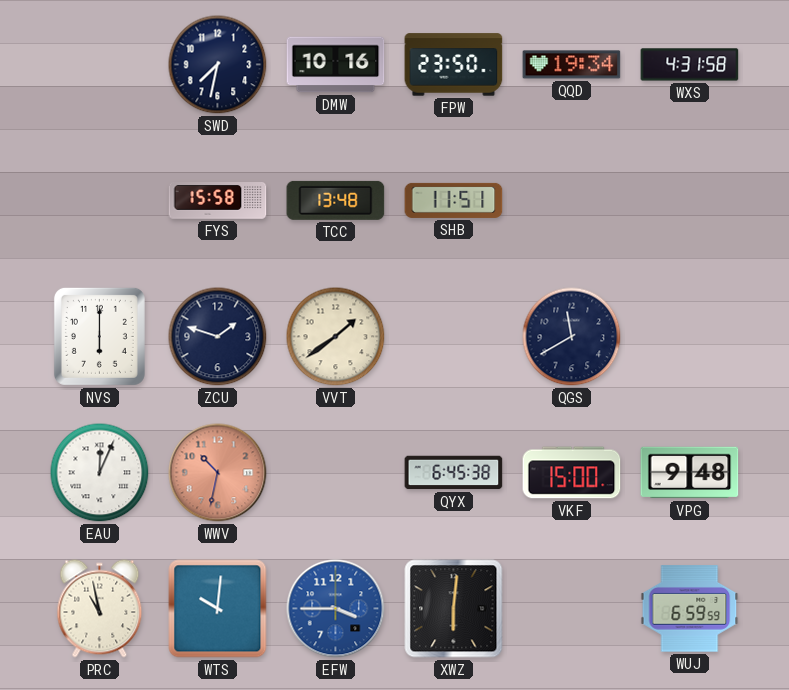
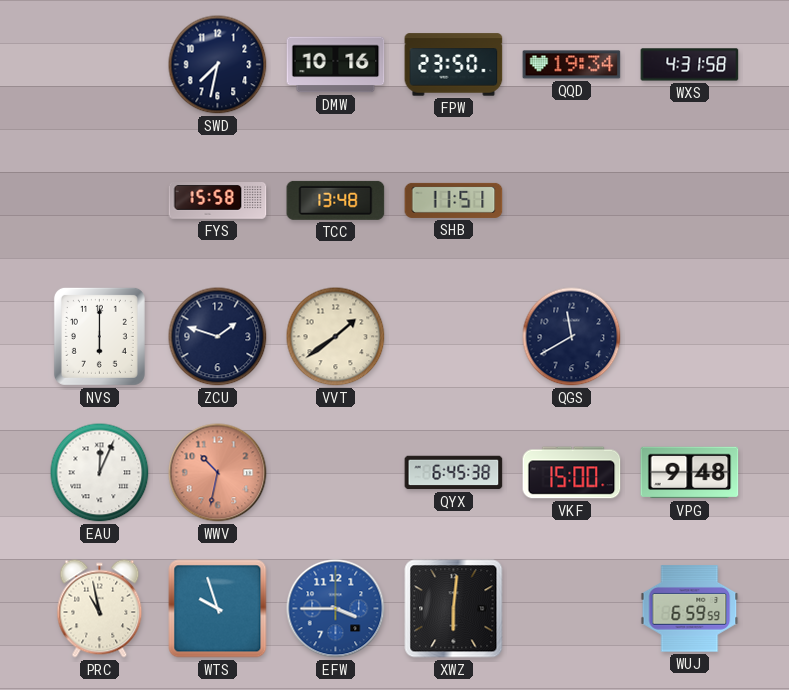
WTS: 10:01 -> 9:57
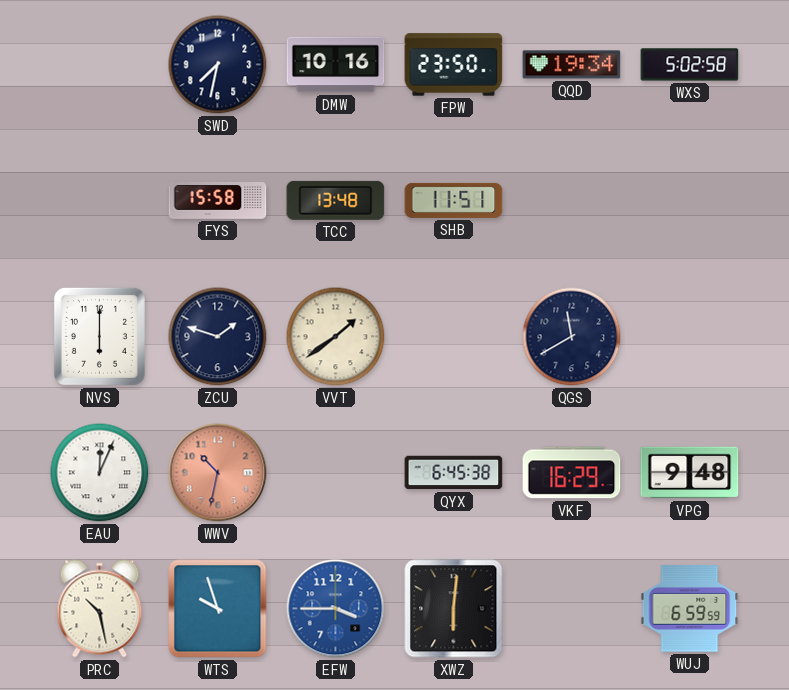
WXS: 4:31 -> 5:02
VKF: 15:00 -> 16:29
PRC: 10:58 -> 10:28
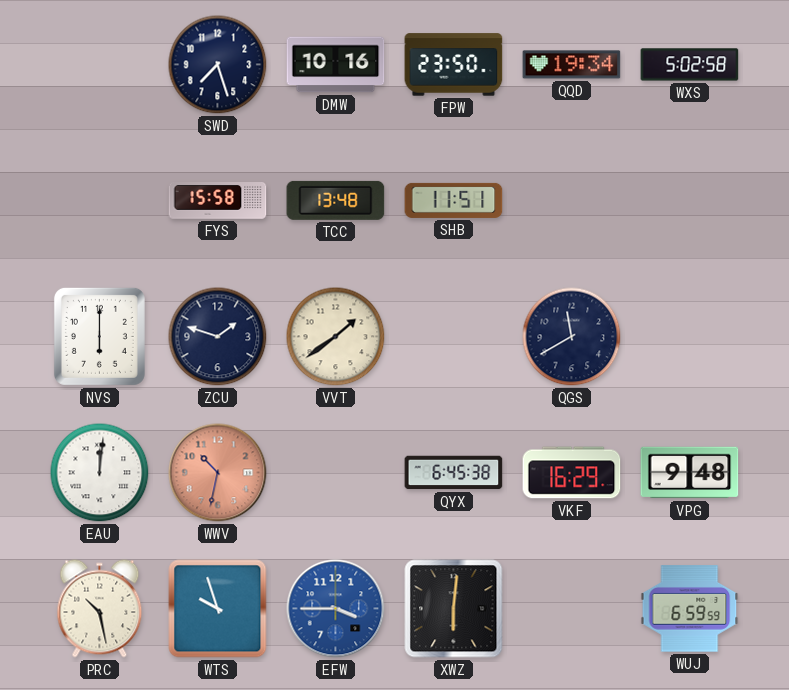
SWD: 7:32 -> 7:27
EAU: 12:04 -> 12:01
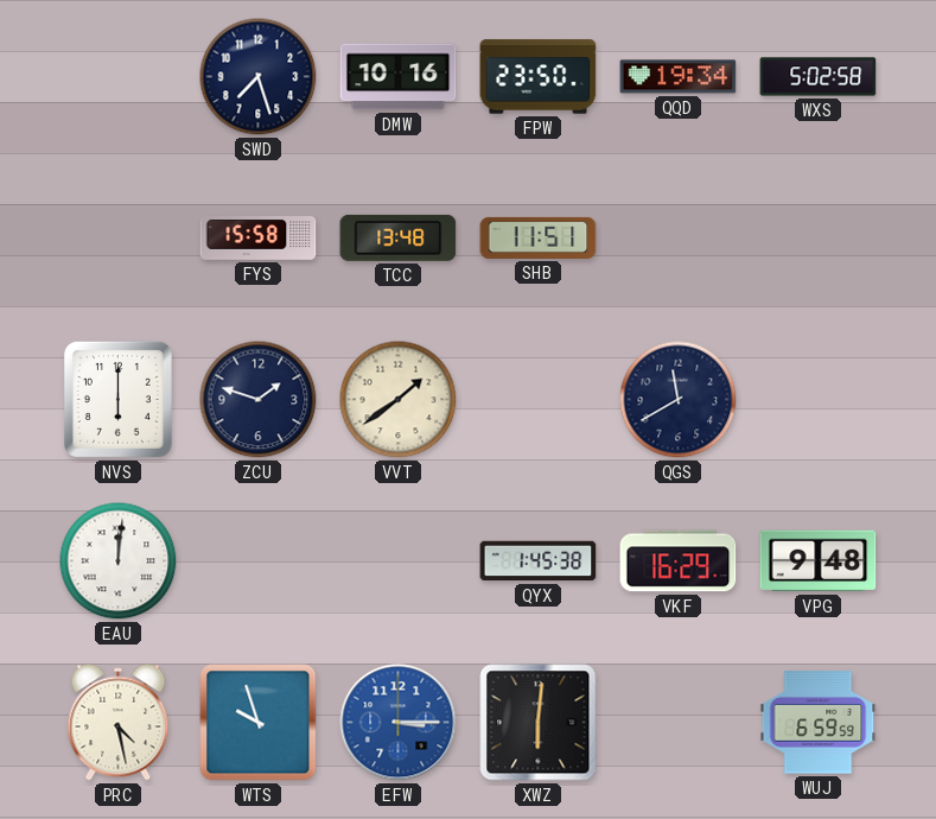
WWV: 10:32 -> none
QYX: 6:45 -> 1:45
PRC: 10:28 -> 4:28
EFW: 3:45 -> 3:15
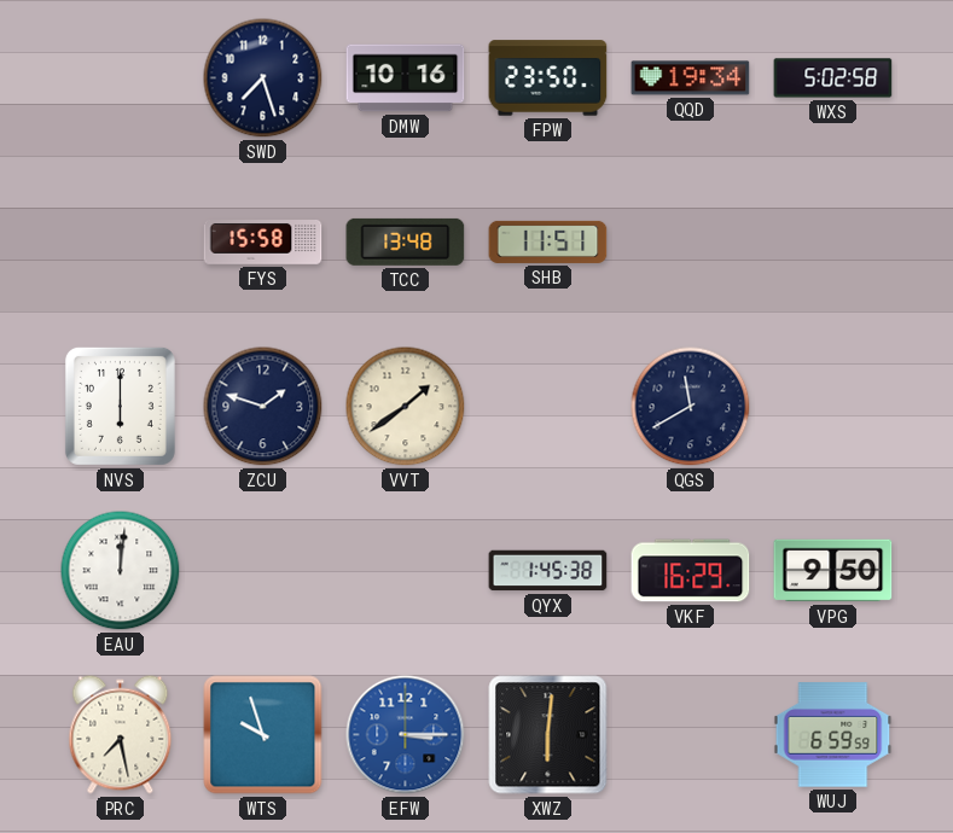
VPG: 9:48 -> 9:50
PRC: 4:28 -> 7:28
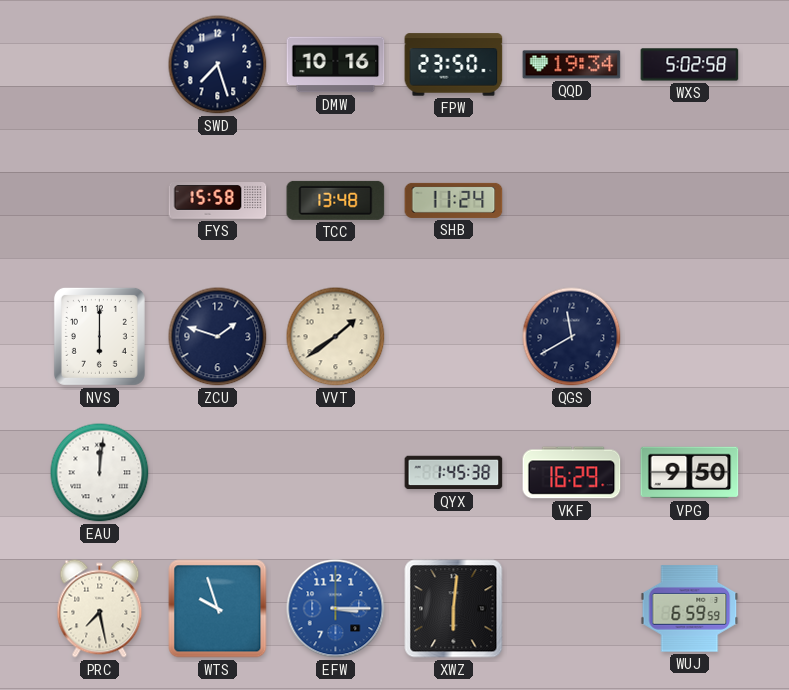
SHB: 11:51 -> 11:24
